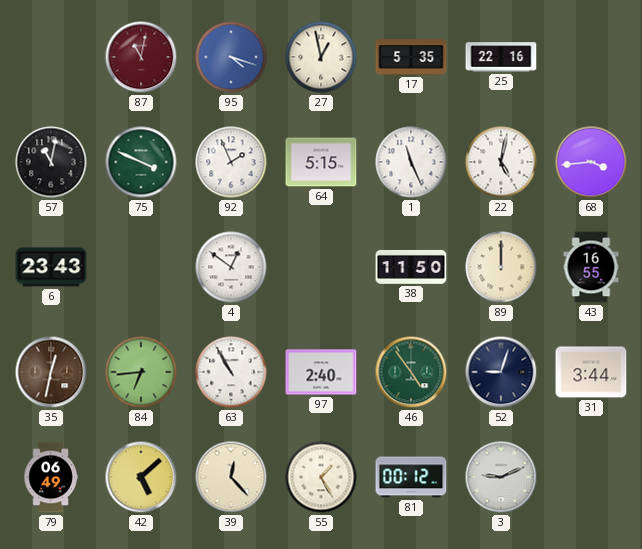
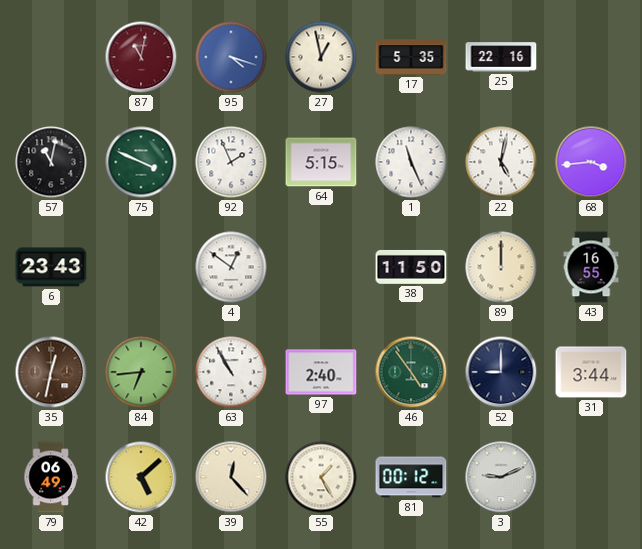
52: 9:03 -> 9:00
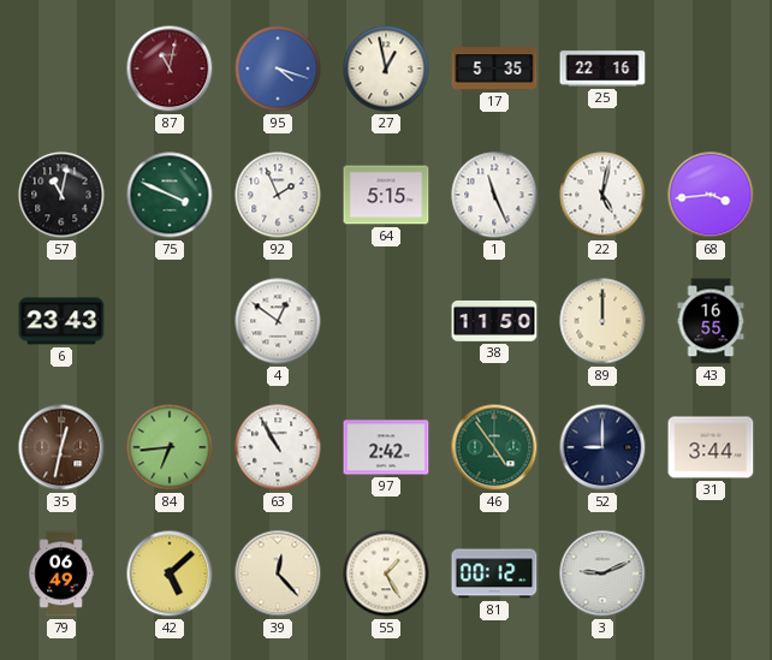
97: 2:40 -> 2:42
